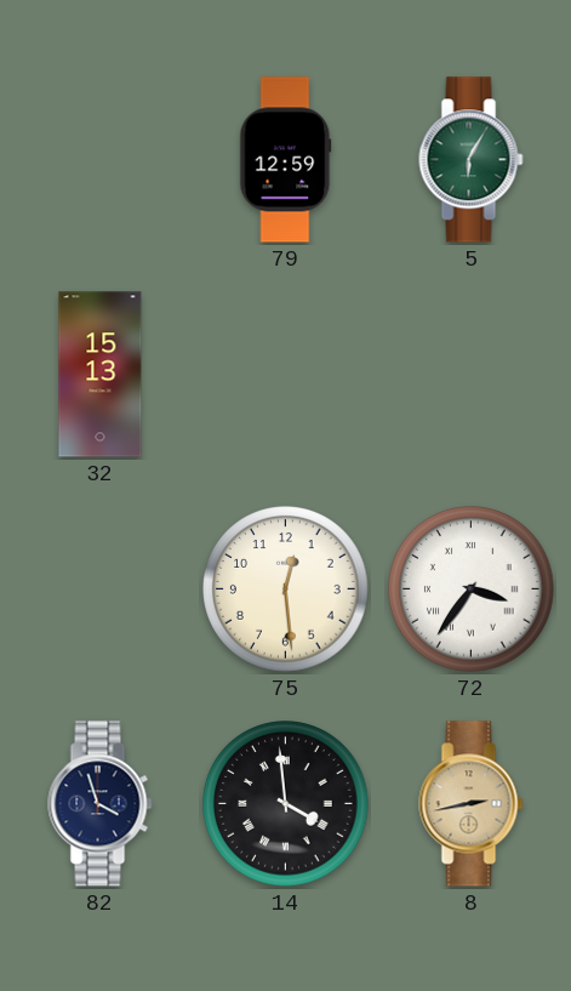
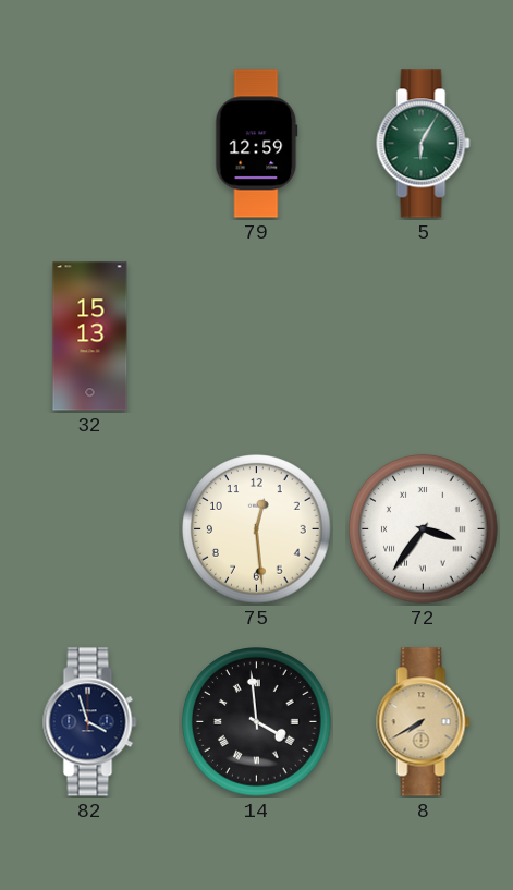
8: 2:43 -> 7:40
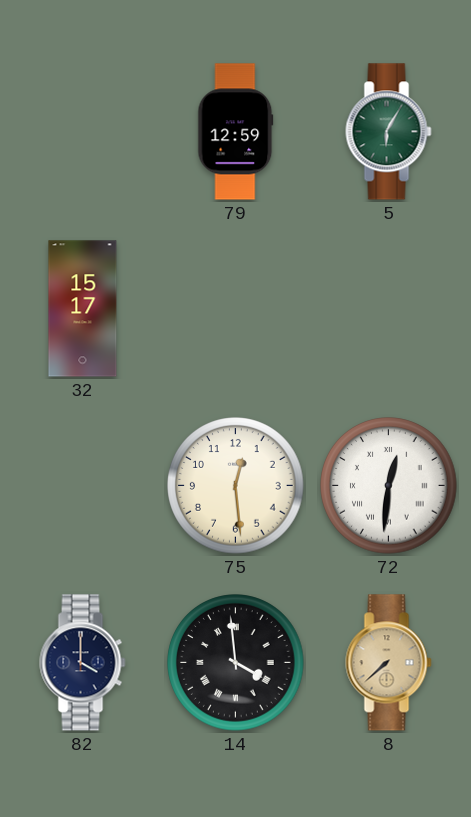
32: 15:13 -> 15:17
72: 3:36 -> 12:31
82: 3:57 -> 4:00
8: 7:40 -> 7:38
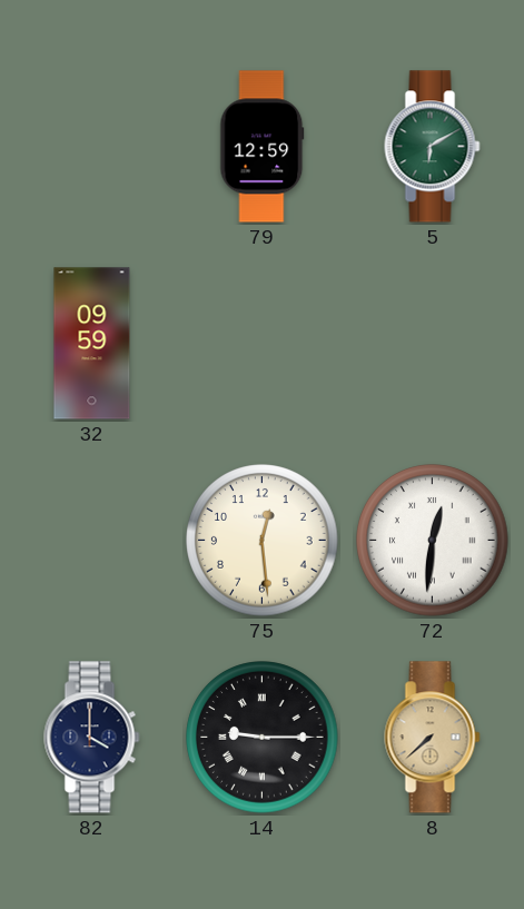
5: 6:05 -> 6:10
32: 15:17 -> 09:59
14: 3:59 -> 9:15
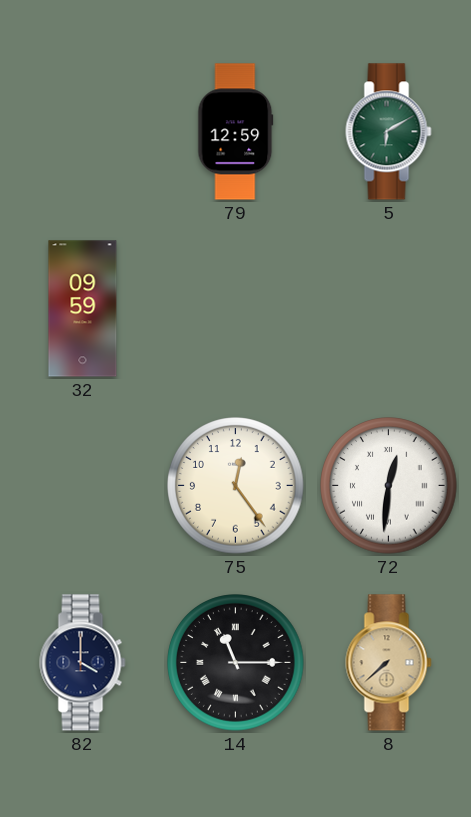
75: 12:29 -> 12:24
14: 9:15 -> 11:15
